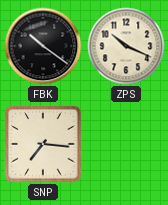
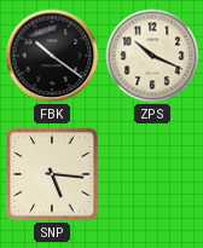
SNP: 7:16 -> 5:16
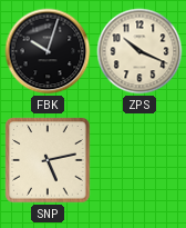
FBK: 10:21 -> 10:03
SNP: 5:16 -> 5:13
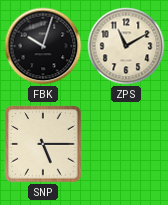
ZPS: 10:19 -> 11:10
SNP: 5:13 -> 5:15
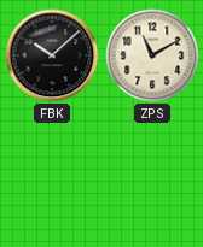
FBK: 10:03 -> 10:08
SNP: 5:15 -> none
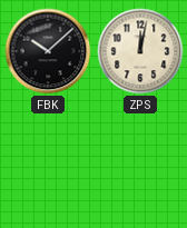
ZPS: 11:10 -> 12:02
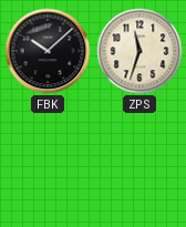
ZPS: 12:02 -> 11:33
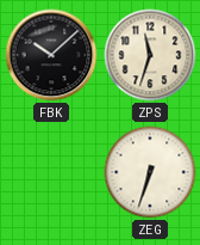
ZEG: none -> 6:33
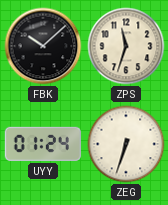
UYY: none -> 01:24
